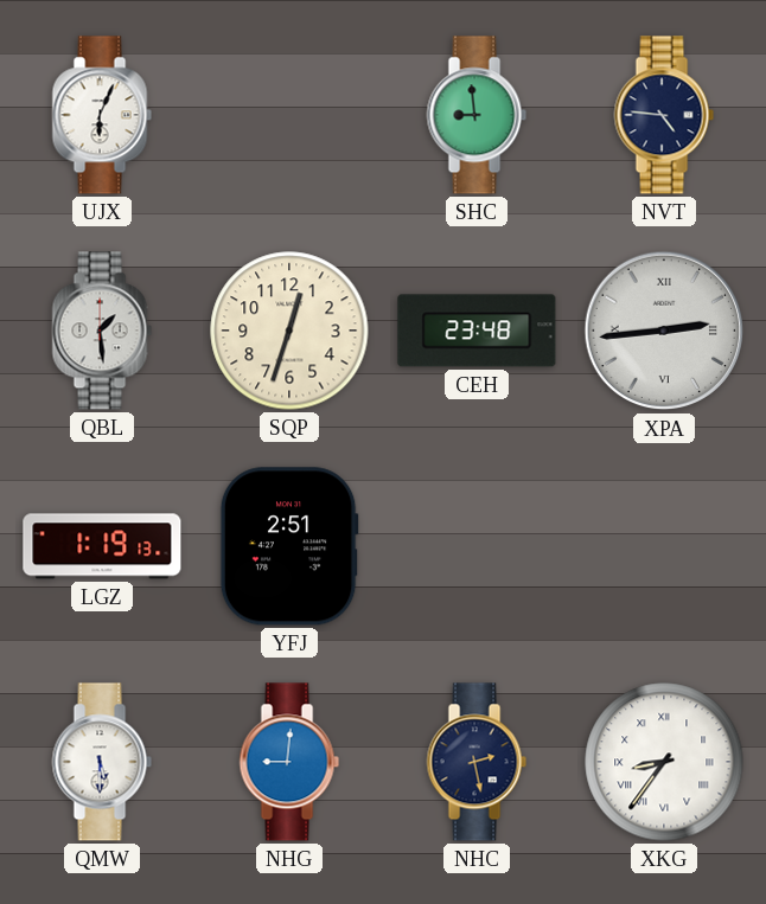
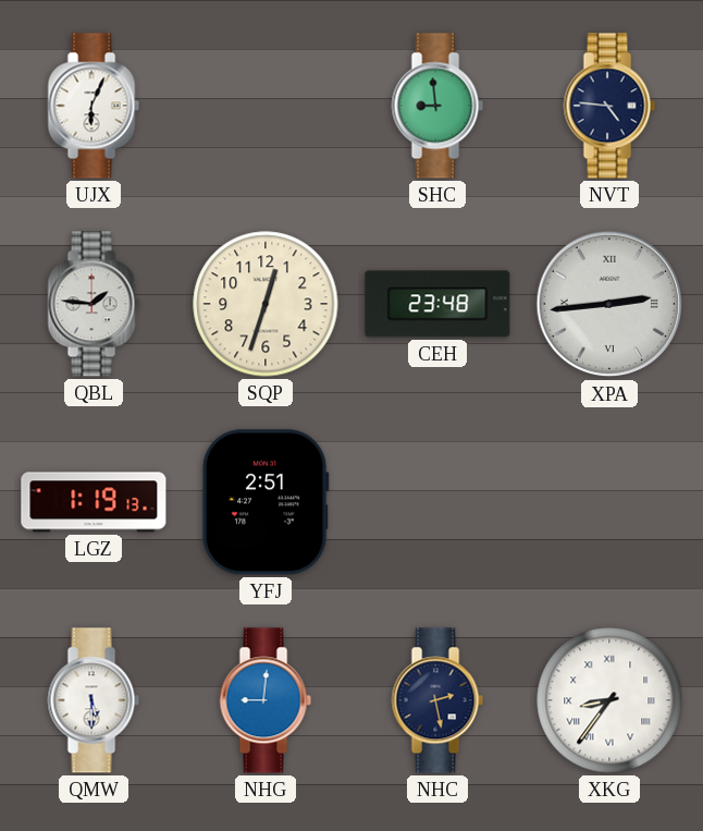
QBL: 1:29 -> 1:46
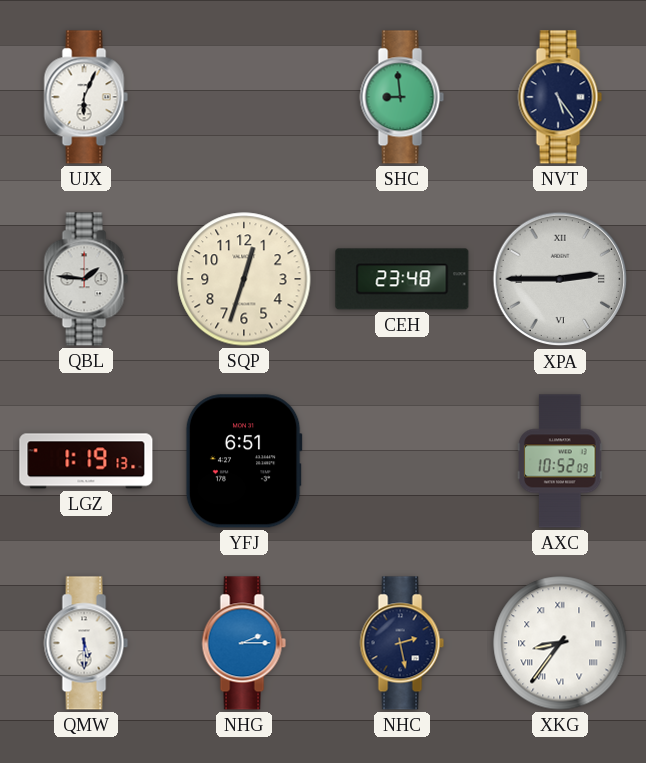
NVT: 4:46 -> 5:24
XPA: 2:44 -> 2:45
YFJ: 2:51 -> 6:51
AXC: none -> 10:52
NHG: 9:01 -> 2:15
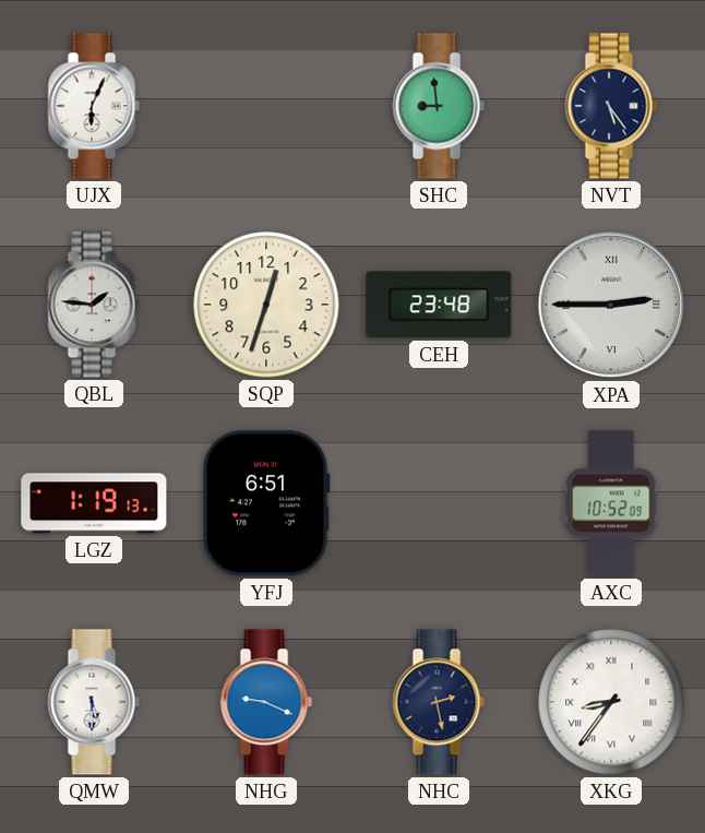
NHG: 2:15 -> 9:19
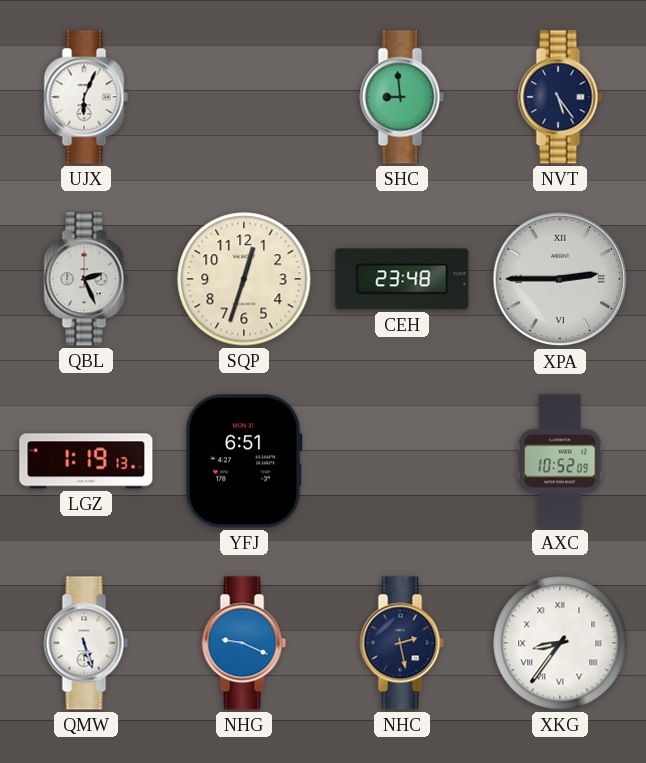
QBL: 1:46 -> 2:26
QMW: 5:30 -> 5:27
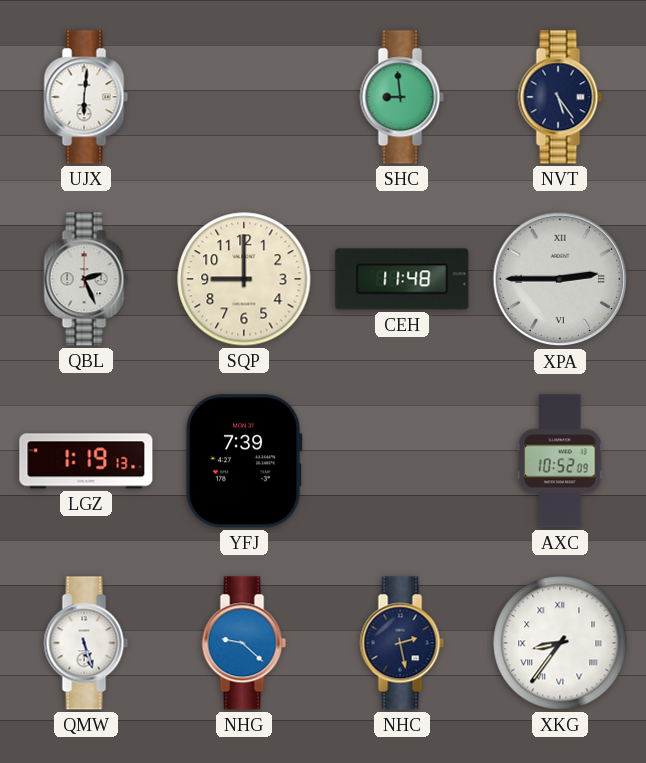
UJX: 6:04 -> 6:01
SQP: 12:33 -> 9:00
CEH: 23:48 -> 11:48
YFJ: 6:51 -> 7:39
NHG: 9:19 -> 9:22
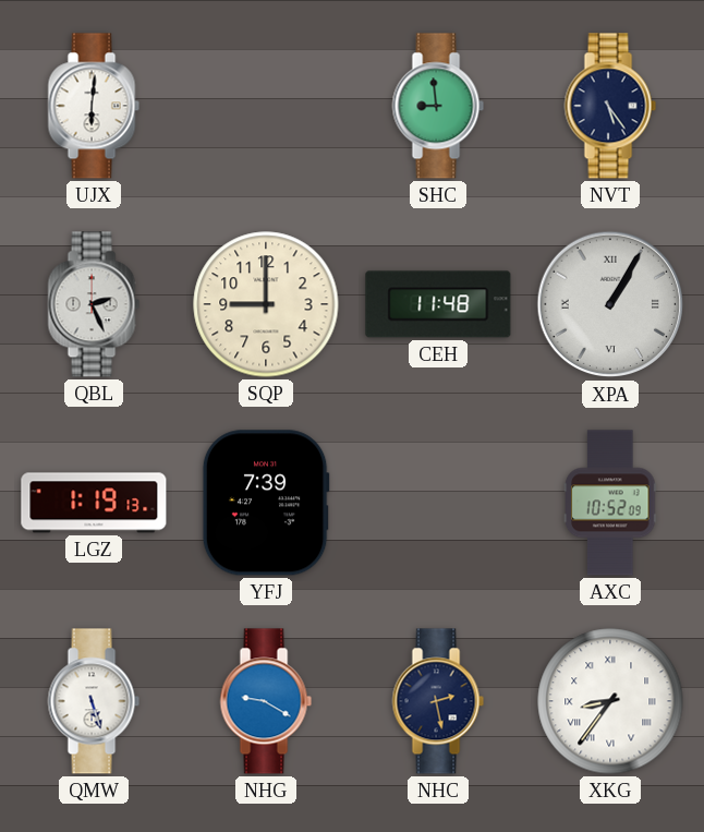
XPA: 2:45 -> 1:05
NHG: 9:22 -> 9:20
